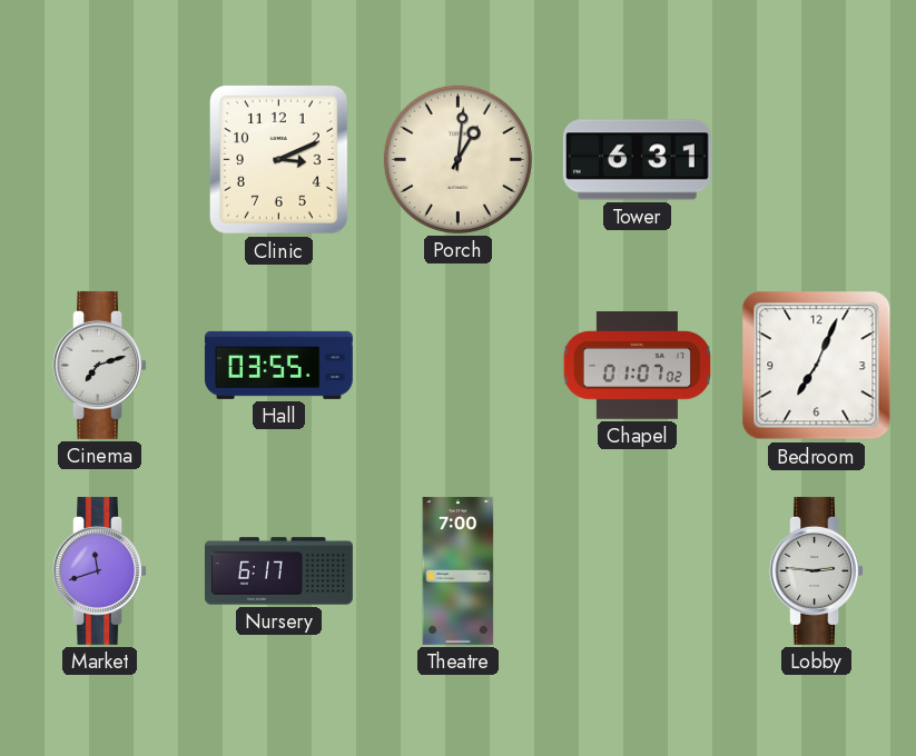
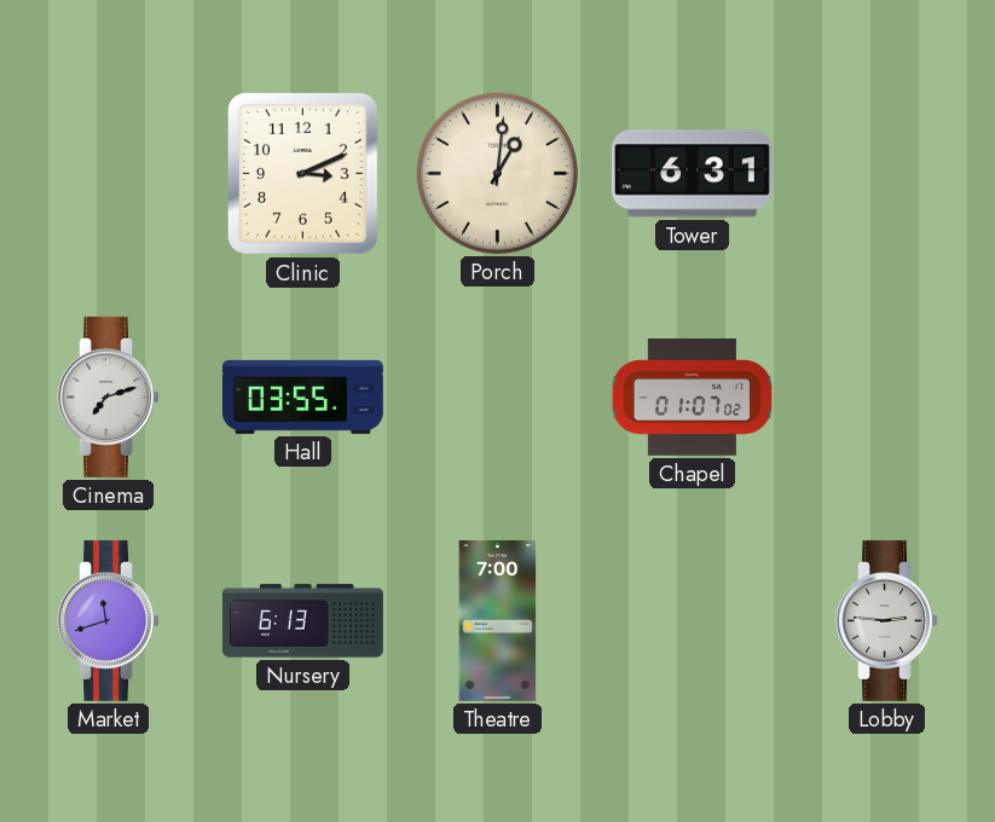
Bedroom: 7:04 -> none
Nursery: 6:17 -> 6:13
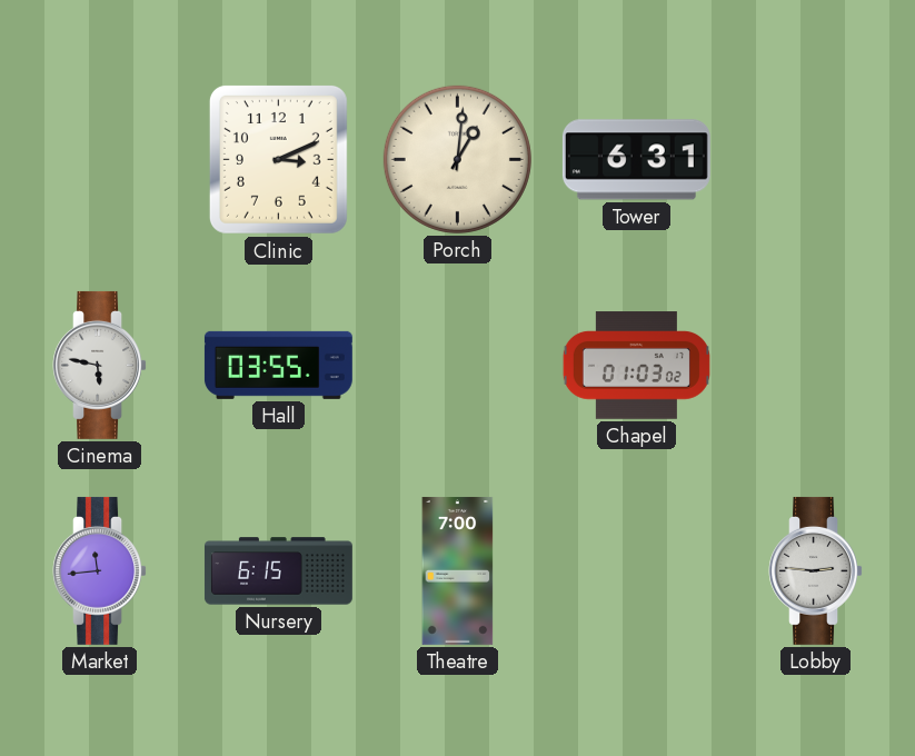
Cinema: 7:12 -> 5:47
Chapel: 01:07 -> 01:03
Market: 11:42 -> 11:44
Nursery: 6:13 -> 6:15
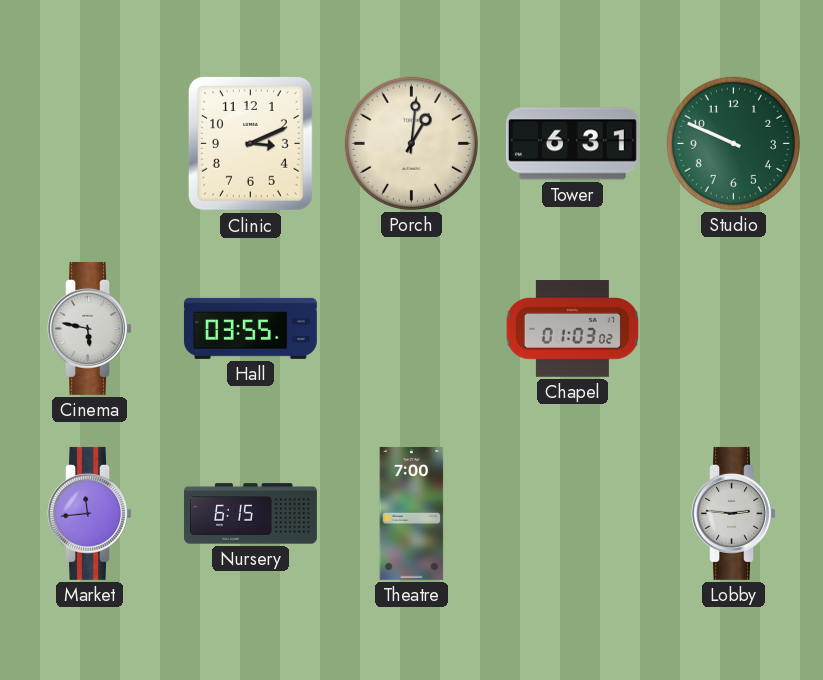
Studio: none -> 9:49
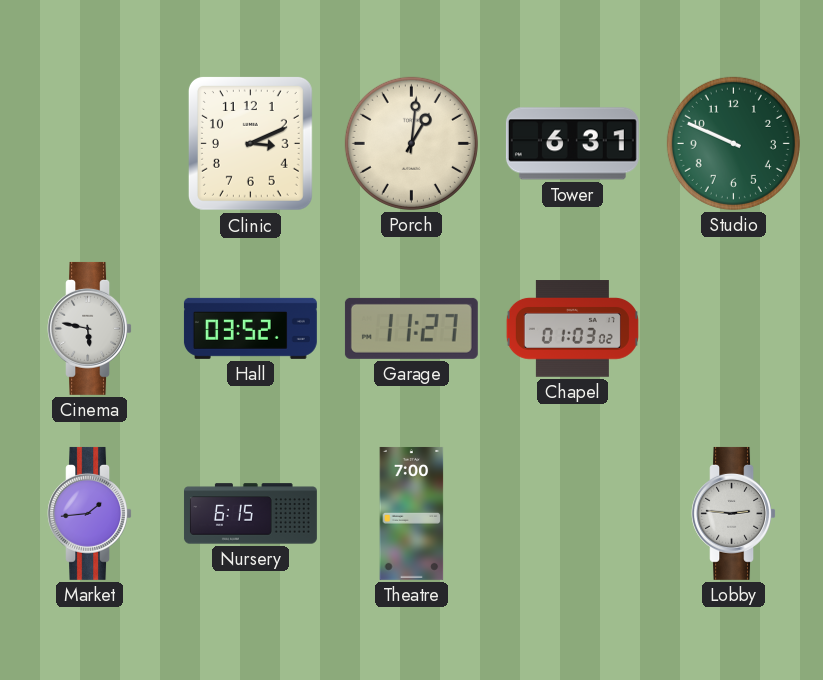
Hall: 03:55 -> 03:52
Garage: none -> 11:27
Market: 11:44 -> 1:44
